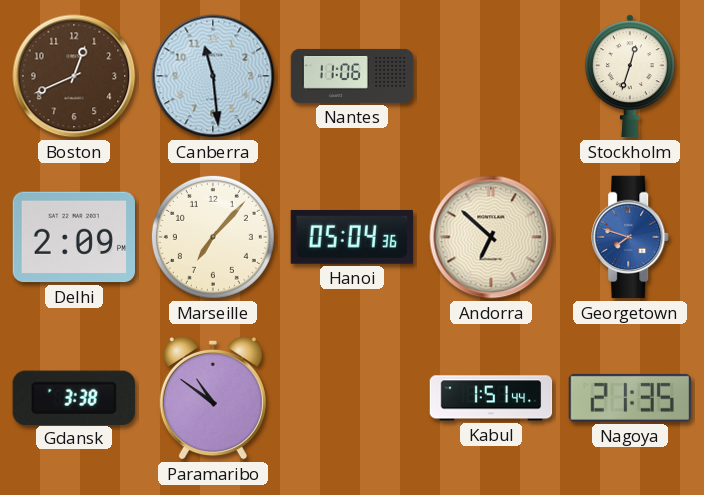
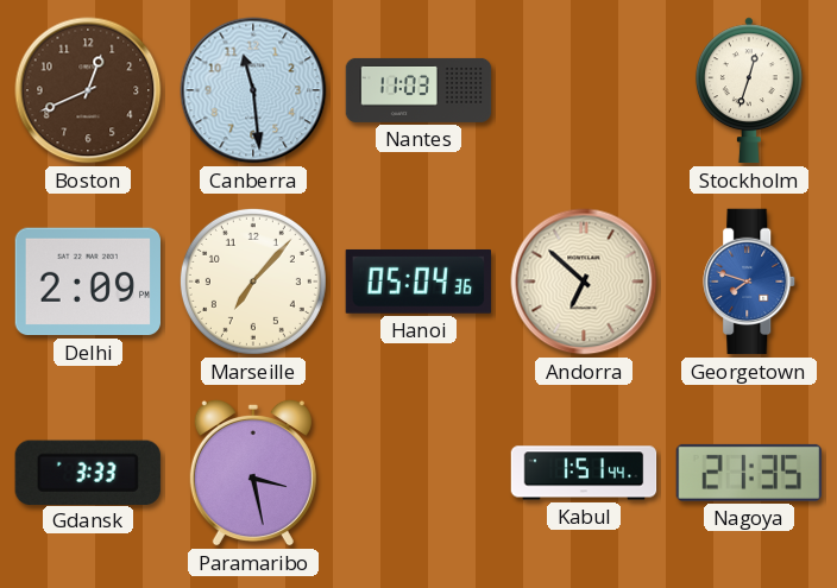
Nantes: 11:06 -> 11:03
Gdansk: 3:38 -> 3:33
Paramaribo: 10:51 -> 3:28
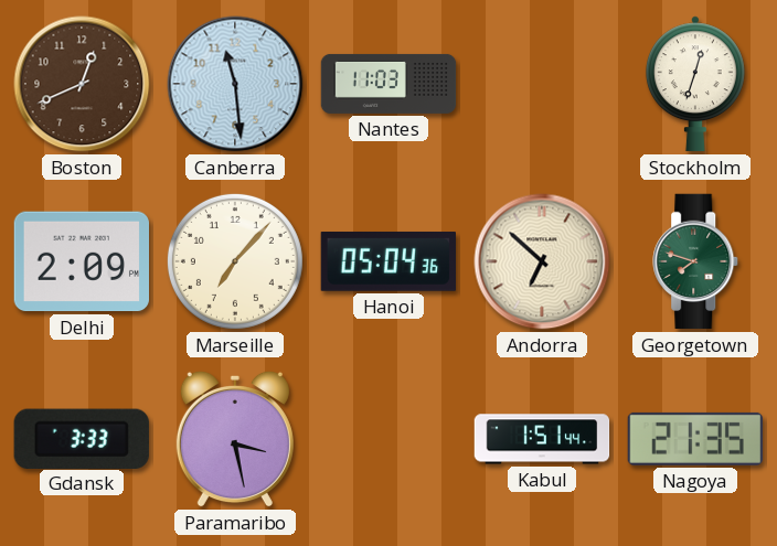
Georgetown dial: blue -> green
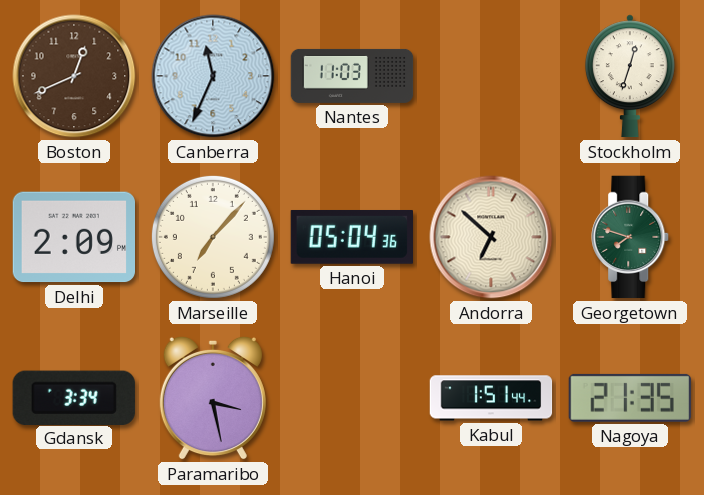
Canberra: 11:29 -> 11:34
Gdansk: 3:33 -> 3:34
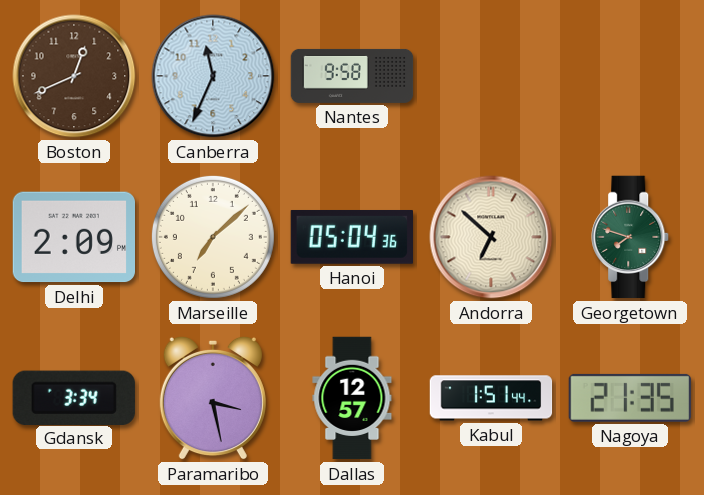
Nantes: 11:03 -> 9:58
Stockholm: 12:33 -> none
Marseille: 7:07 -> 7:08
Dallas: none -> 12:57
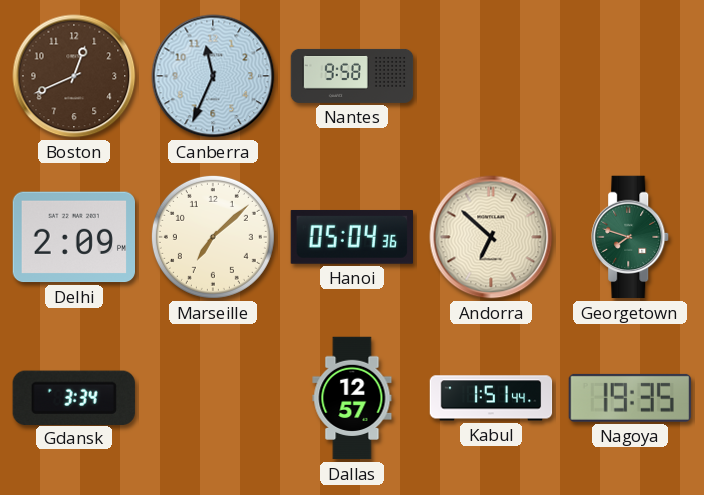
Paramaribo: 3:28 -> none
Nagoya: 21:35 -> 19:35
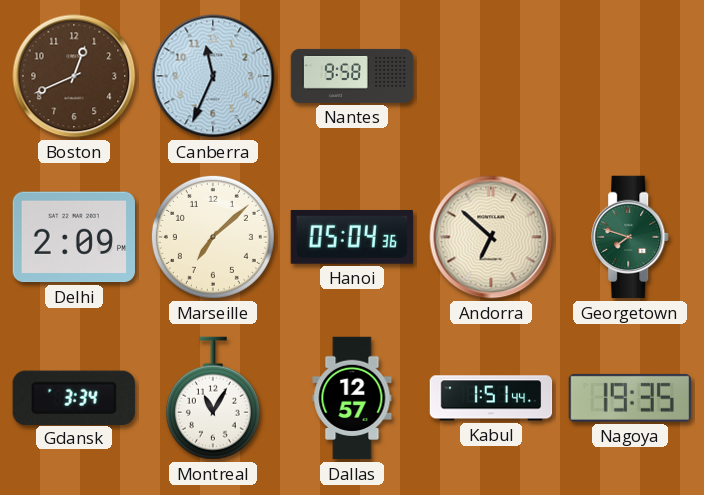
Montreal: none -> 11:05
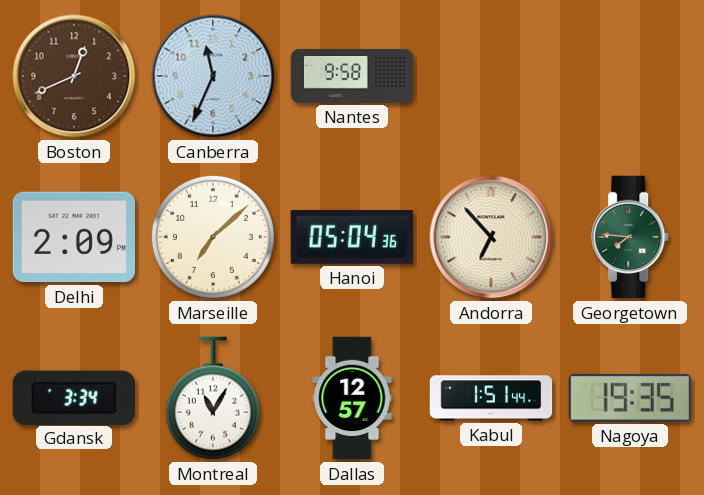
Andorra: 6:52 -> 6:53
Georgetown: 7:48 -> 7:46
